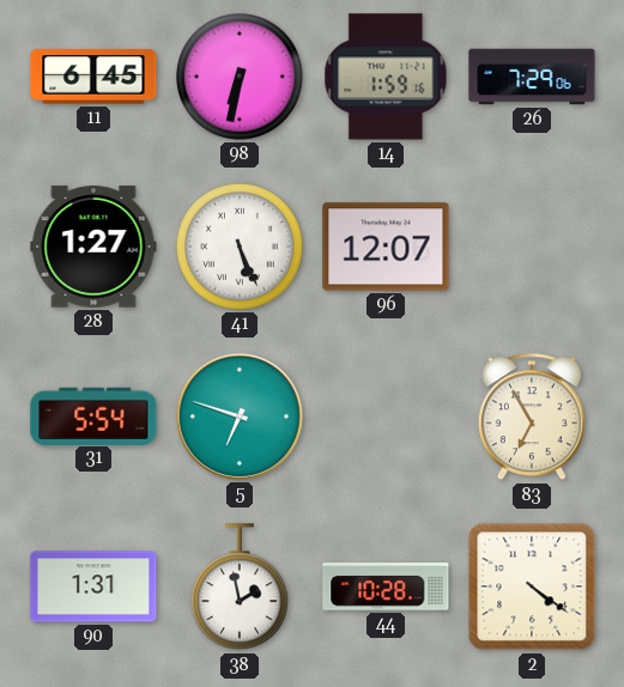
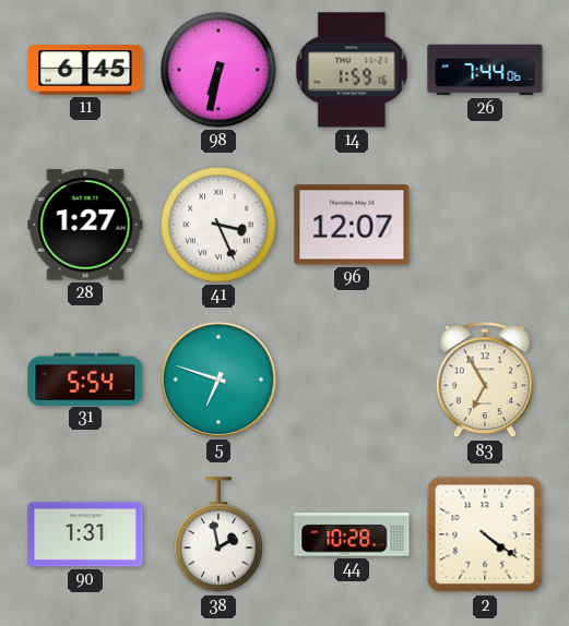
26: 7:29 -> 7:44
41: 5:26 -> 3:26
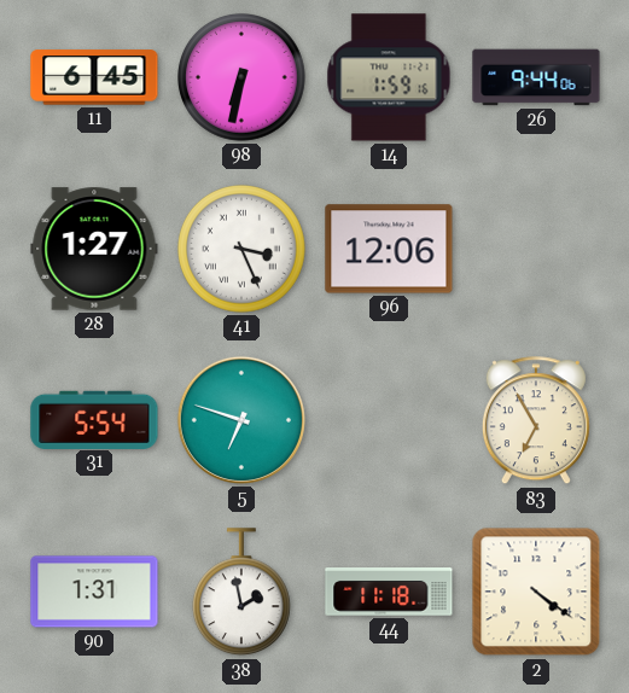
26: 7:44 -> 9:44
96: 12:07 -> 12:06
44: 10:28 -> 11:18
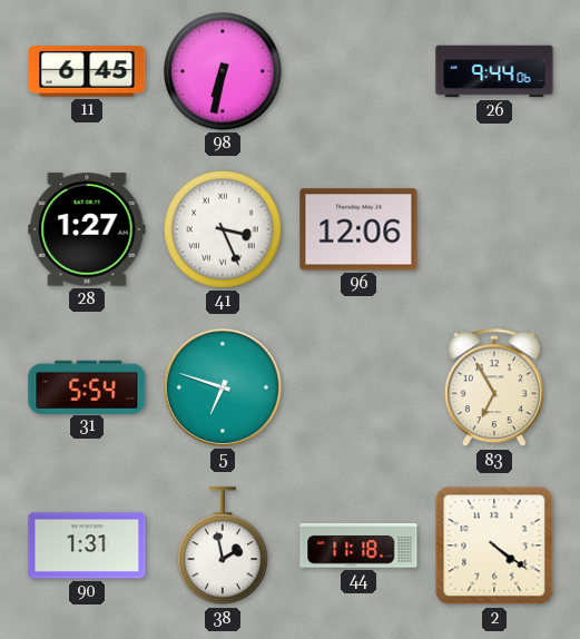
14: 1:59 -> none
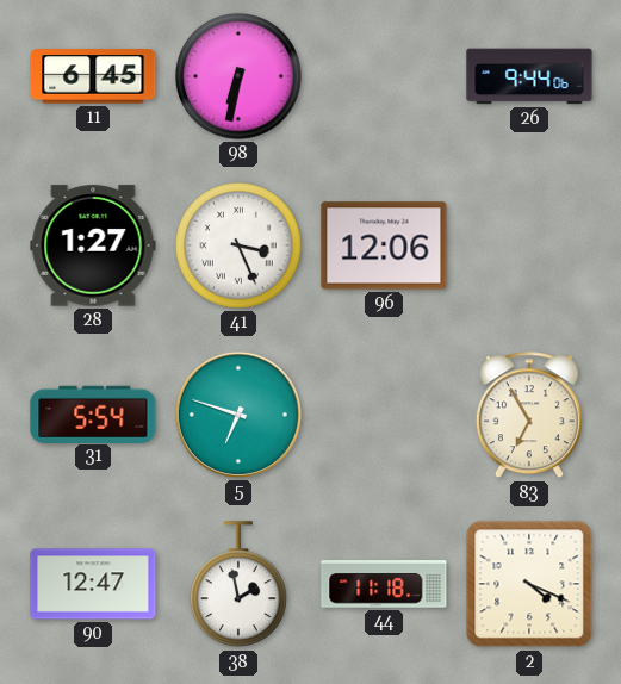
90: 1:31 -> 12:47
2: 4:21 -> 4:19
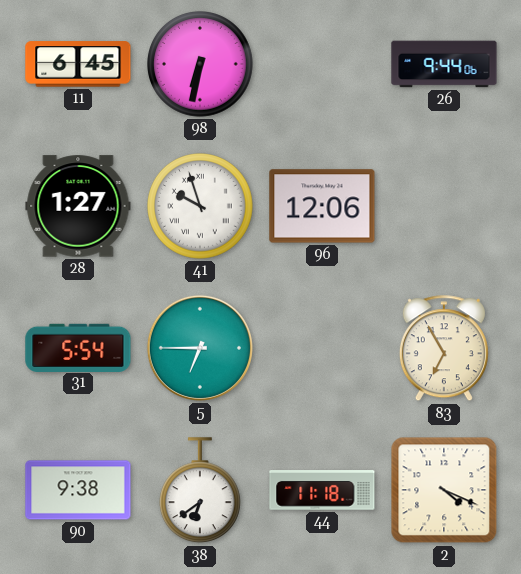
41: 3:26 -> 9:57
5: 6:48 -> 6:45
90: 12:47 -> 9:38
38: 1:58 -> 6:39
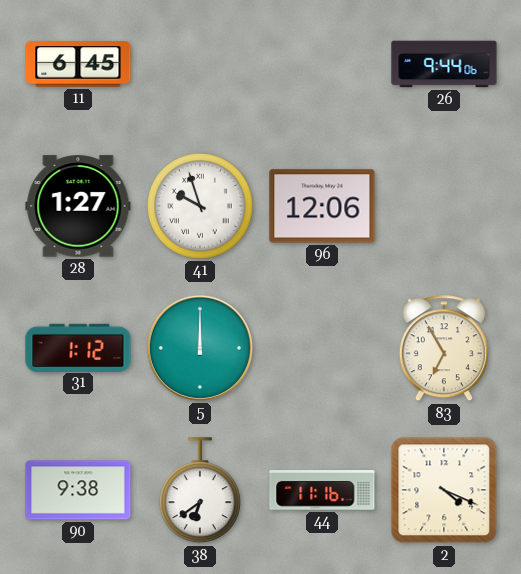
98: 6:32 -> none
31: 5:54 -> 1:12
5: 6:45 -> 12:00
44: 11:18 -> 11:16
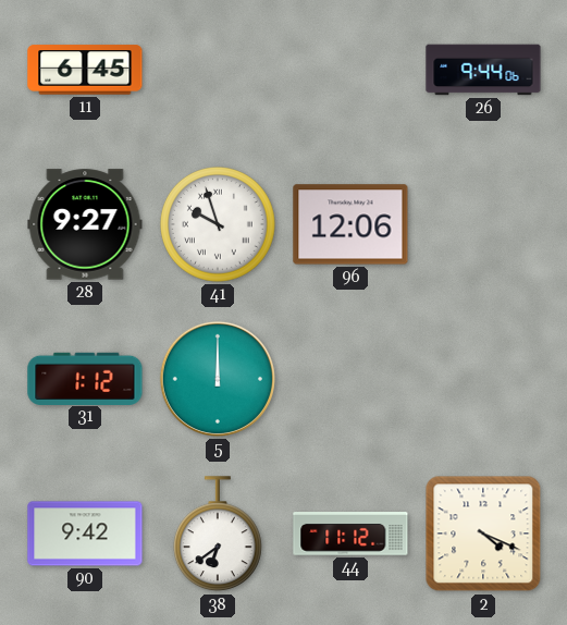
28: 1:27 -> 9:27
83: 6:55 -> none
90: 9:38 -> 9:42
44: 11:16 -> 11:12
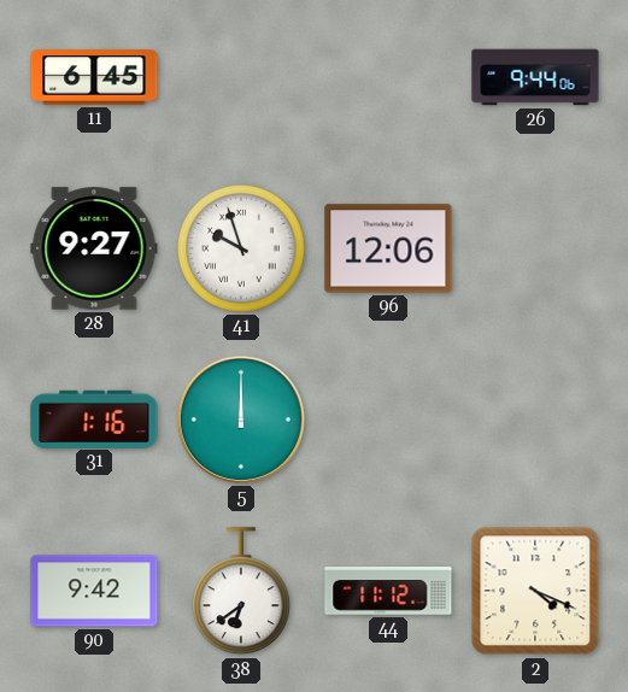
31: 1:12 -> 1:16
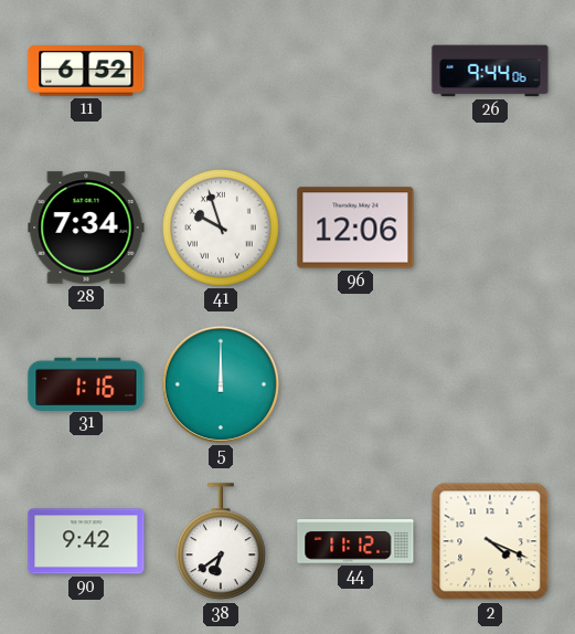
11: 6:45 -> 6:52
28: 9:27 -> 7:34
